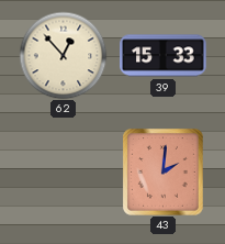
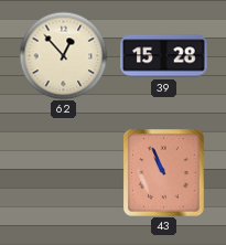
39: 15:33 -> 15:28
43: 2:01 -> 10:56
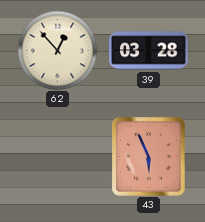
39: 15:28 -> 03:28
43: 10:56 -> 5:56
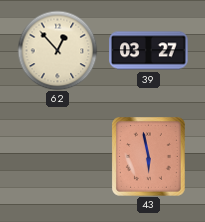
39: 03:28 -> 03:27
43: 5:56 -> 5:58
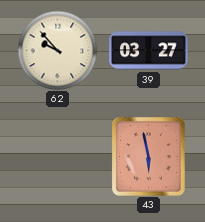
62: 12:53 -> 9:53
